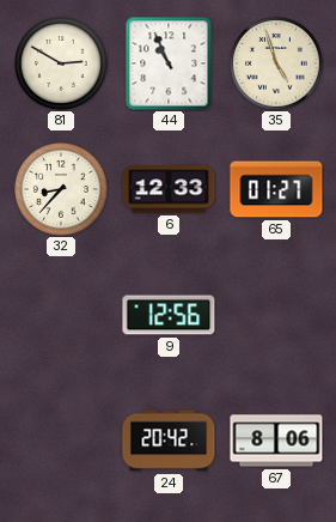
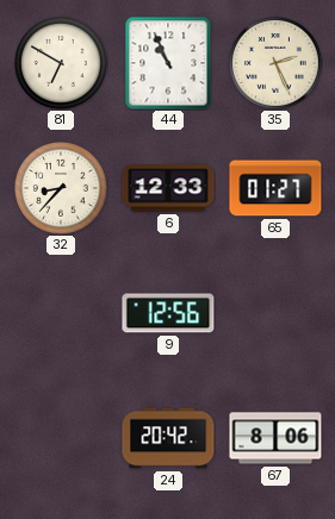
81: 2:50 -> 6:50
35: 4:57 -> 2:26
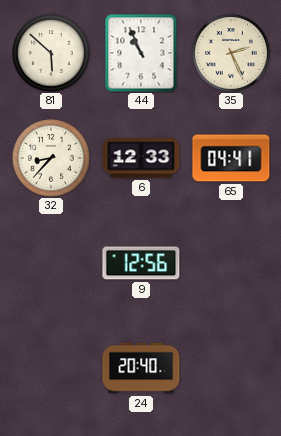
81: 6:50 -> 5:52
65: 01:27 -> 04:41
24: 20:42 -> 20:40
67: 8:06 -> none
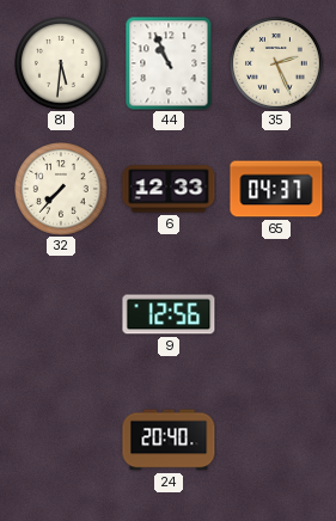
81: 5:52 -> 5:31
32: 8:37 -> 7:37
65: 04:41 -> 04:37
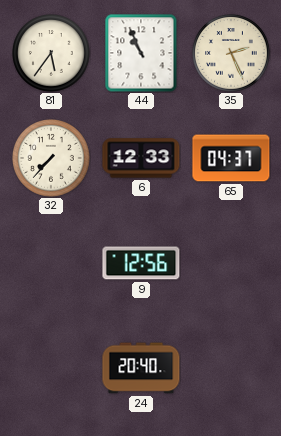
81: 5:31 -> 5:36
